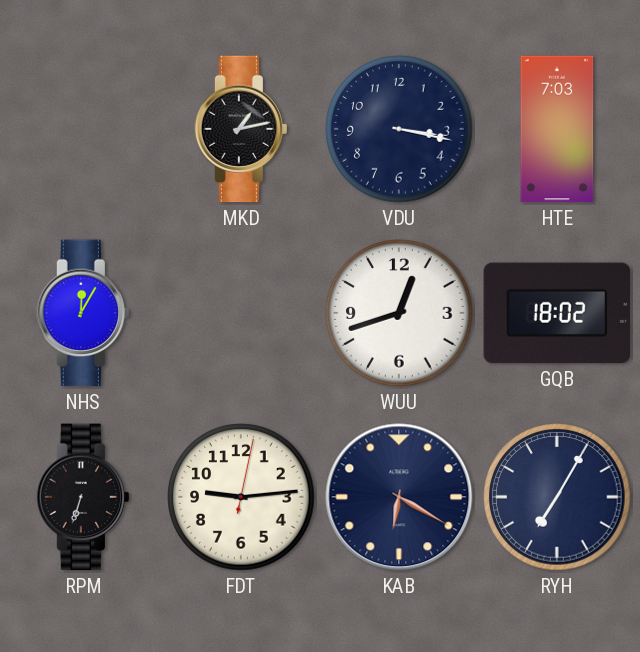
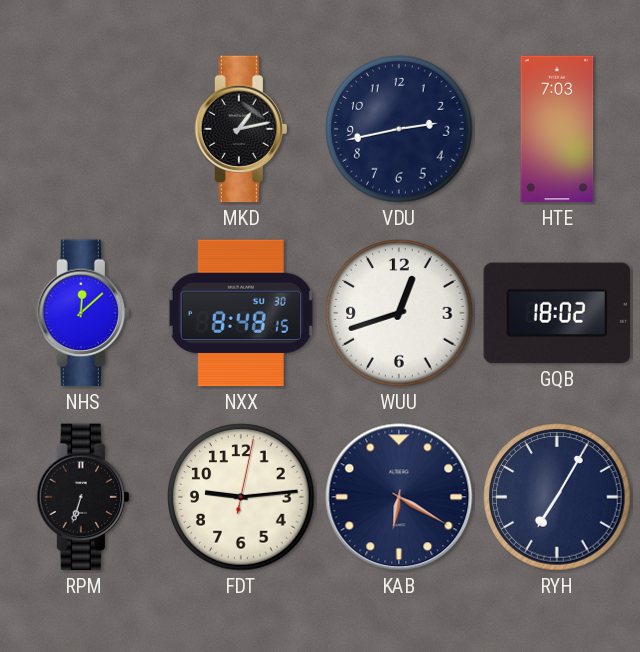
VDU: 3:17 -> 2:43
NHS: 12:05 -> 12:08
NXX: none -> 8:48
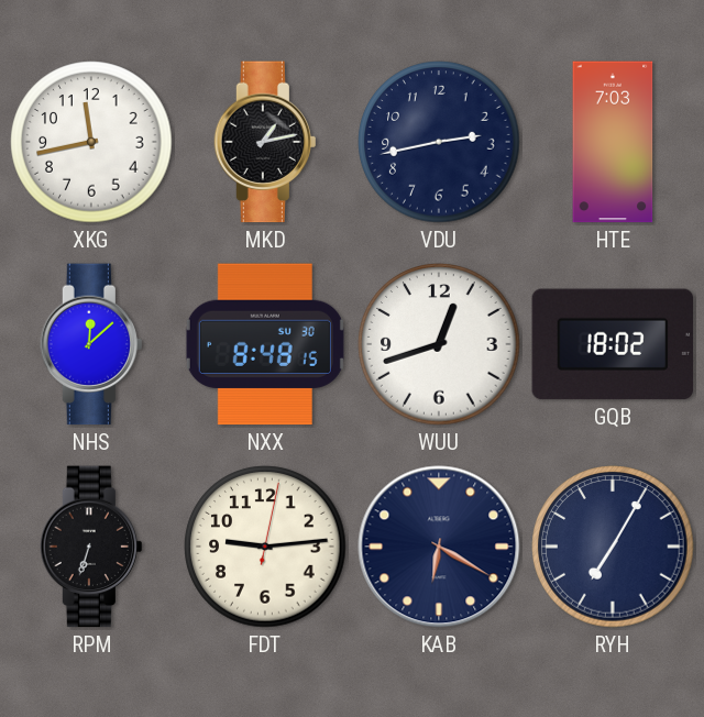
XKG: none -> 11:43
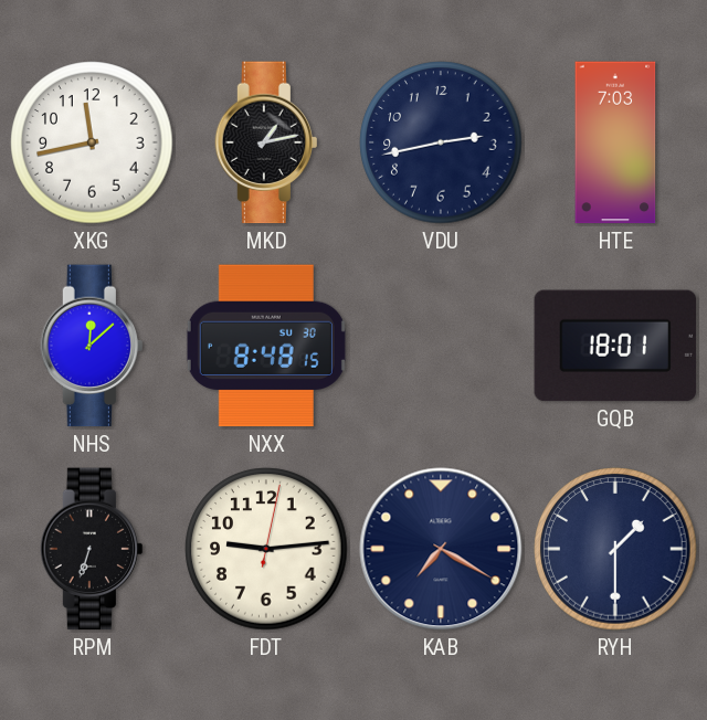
WUU: 12:42 -> none
GQB: 18:02 -> 18:01
KAB: 6:20 -> 7:20
RYH: 7:05 -> 1:30
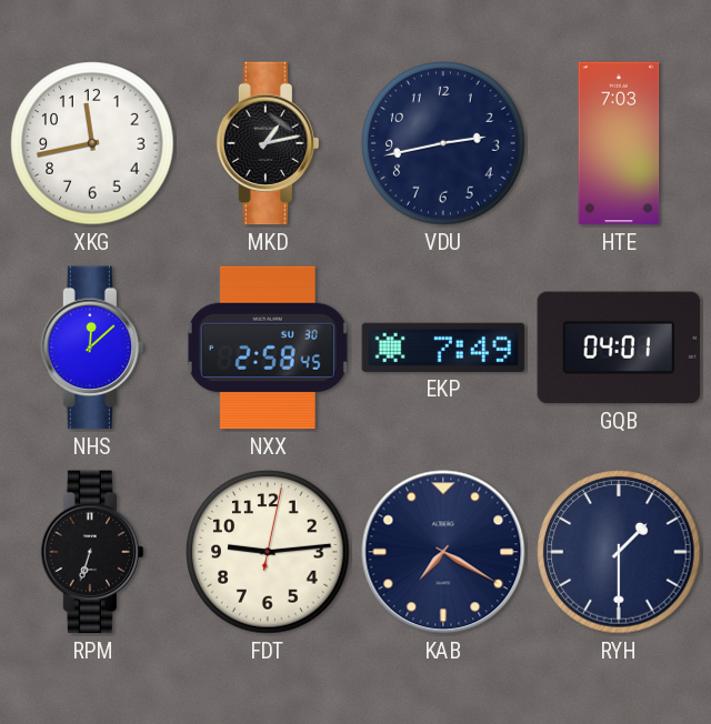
NXX: 8:48 -> 2:58
EKP: none -> 7:49
GQB: 18:01 -> 04:01
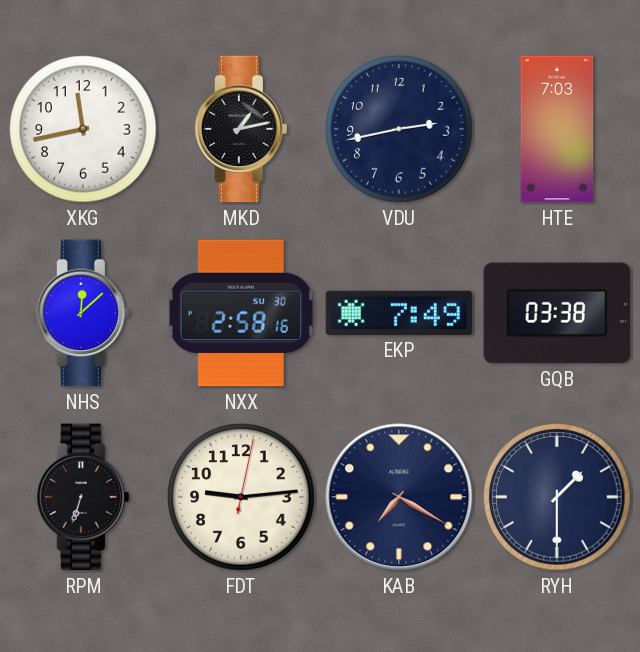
NXX: 2:58:45 -> 2:58:16
GQB: 04:01 -> 03:38
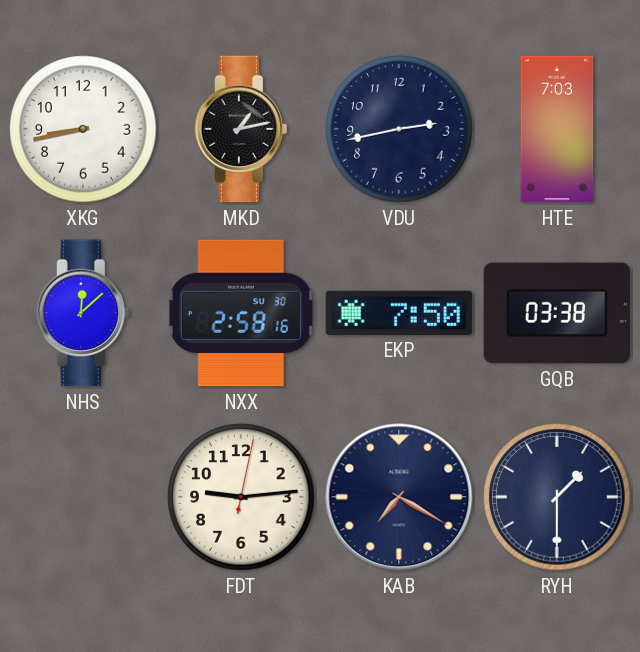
XKG: 11:43 -> 8:43
EKP: 7:49 -> 7:50
RPM: 6:33 -> none
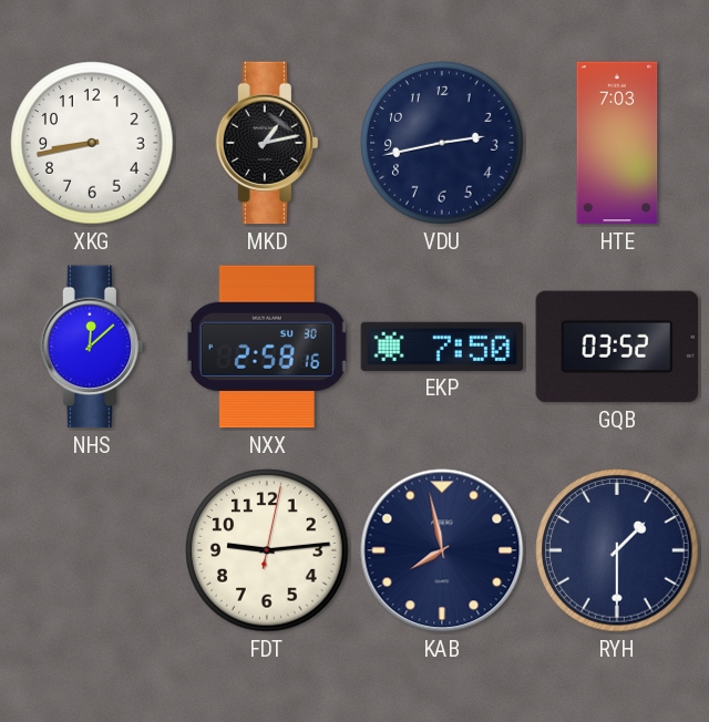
GQB: 03:38 -> 03:52
KAB: 7:20 -> 7:58
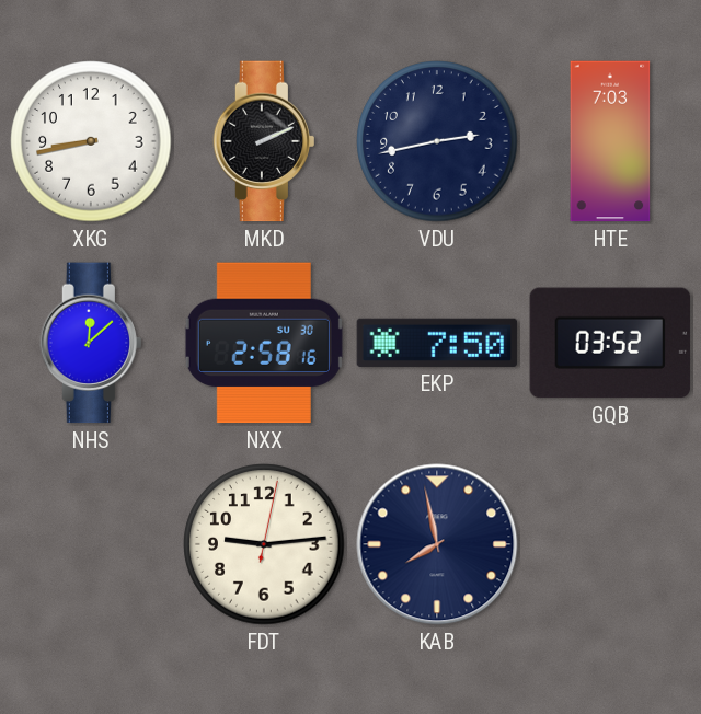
MKD: 1:13 -> 2:11
RYH: 1:30 -> none
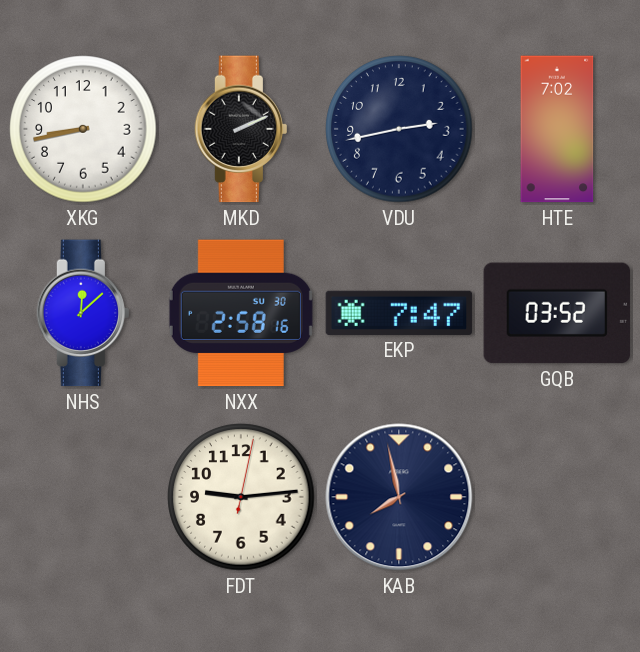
HTE: 7:03 -> 7:02
EKP: 7:50 -> 7:47
